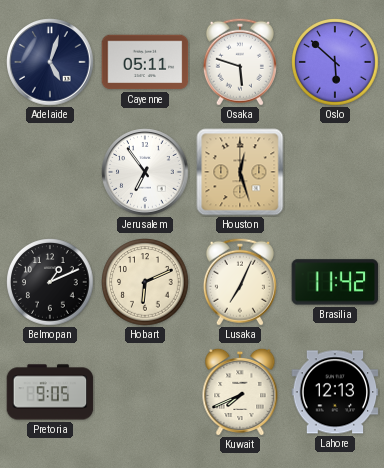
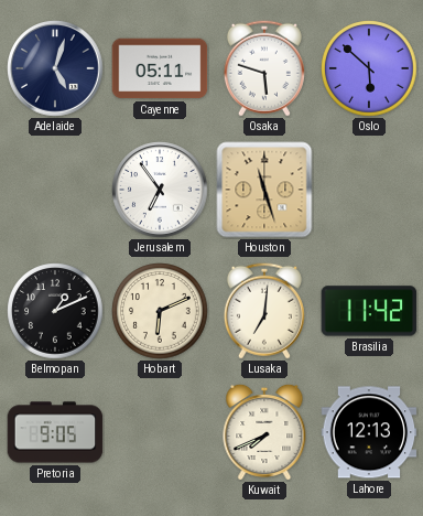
Houston: 12:27 -> 11:27
Lusaka: 7:04 -> 7:01
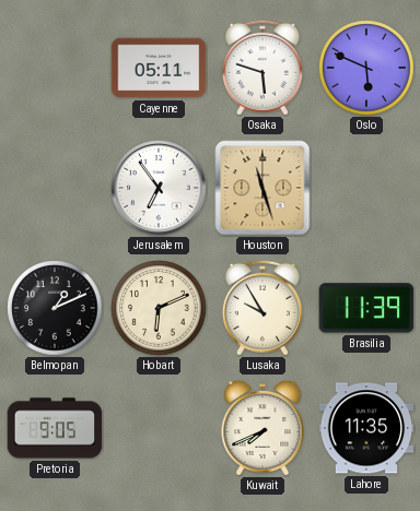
Adelaide: 5:03 -> none
Oslo: 5:52 -> 5:49
Lusaka: 7:01 -> 9:55
Brasilia: 11:42 -> 11:39
Lahore: 12:13 -> 11:35
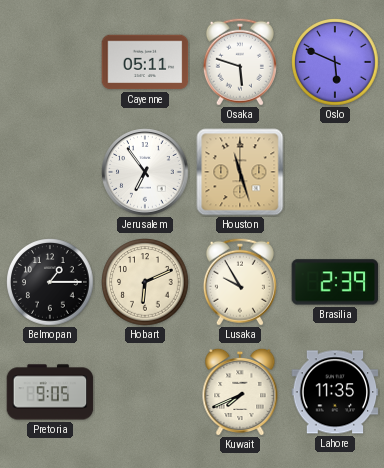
Belmopan: 1:11 -> 1:15
Brasilia: 11:39 -> 2:39
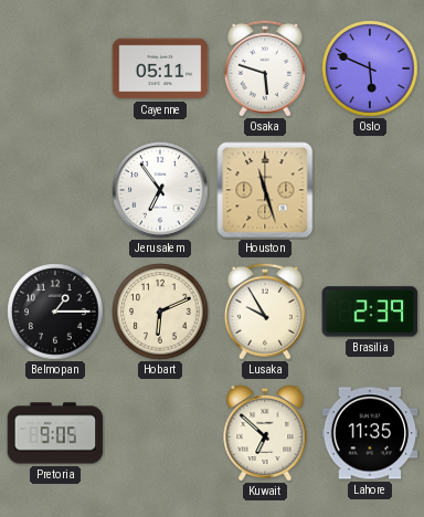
Kuwait: 7:41 -> 6:52
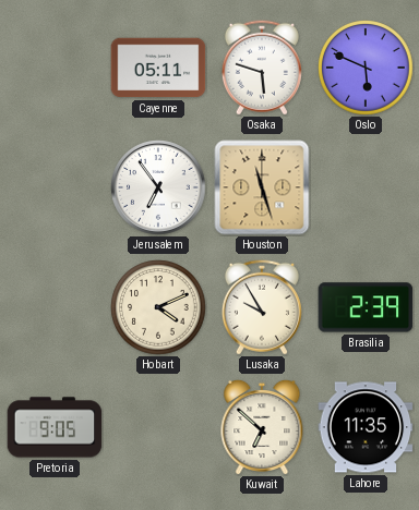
Belmopan: 1:15 -> none
Hobart: 6:11 -> 4:11
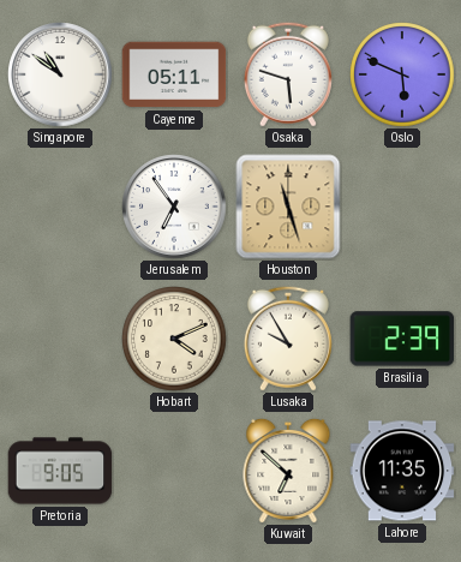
Singapore: none -> 10:51
